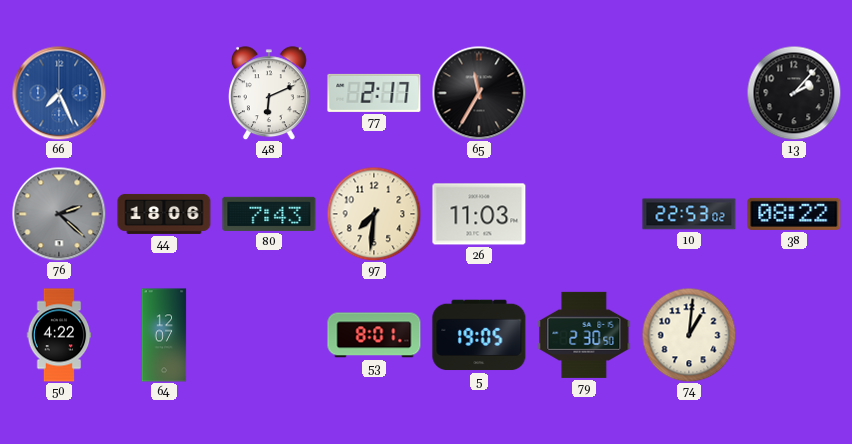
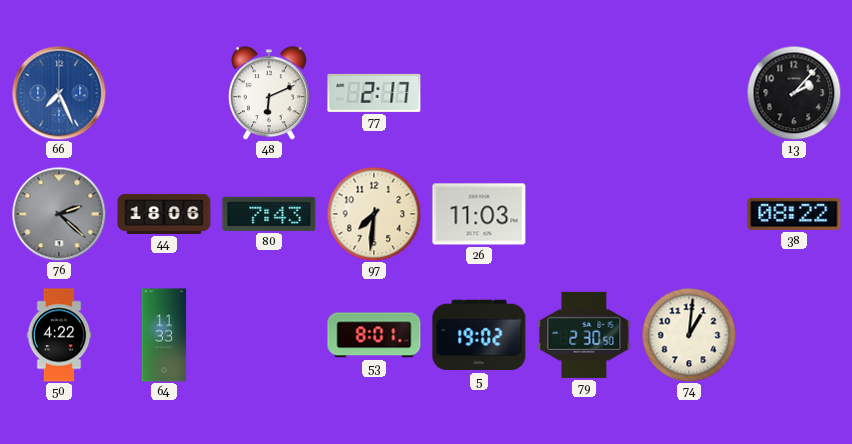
65: 11:35 -> none
10: 22:53 -> none
64: 12:07 -> 11:33
5: 19:05 -> 19:02
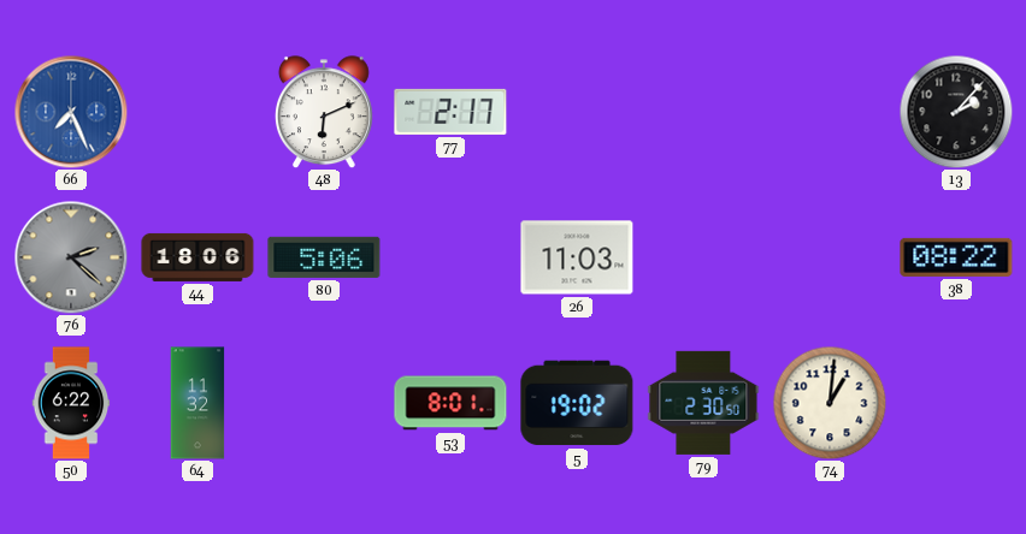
80: 7:43 -> 5:06
97: 7:31 -> none
50: 4:22 -> 6:22
64: 11:33 -> 11:32
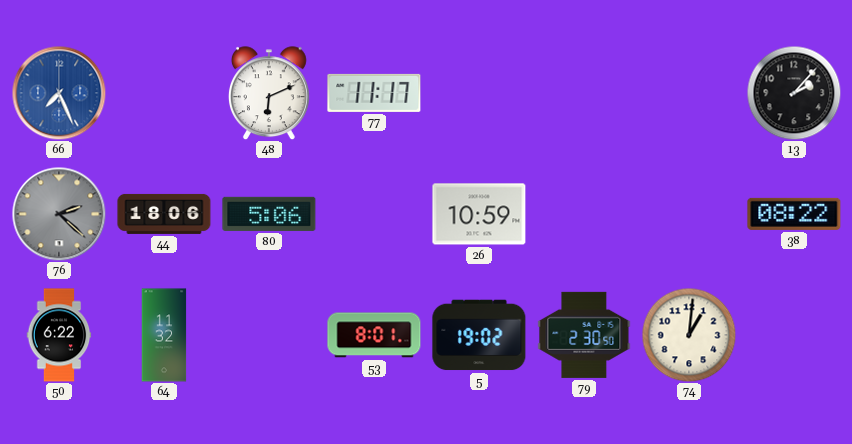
77: 2:17 -> 11:17
26: 11:03 -> 10:59
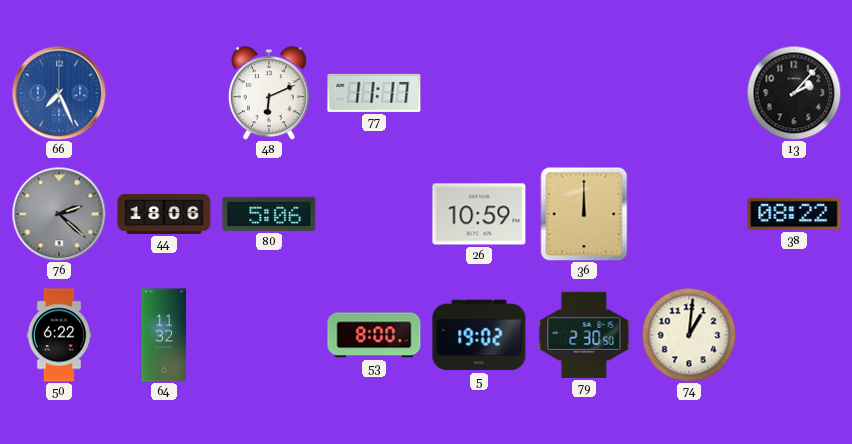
36: none -> 12:00
53: 8:01 -> 8:00
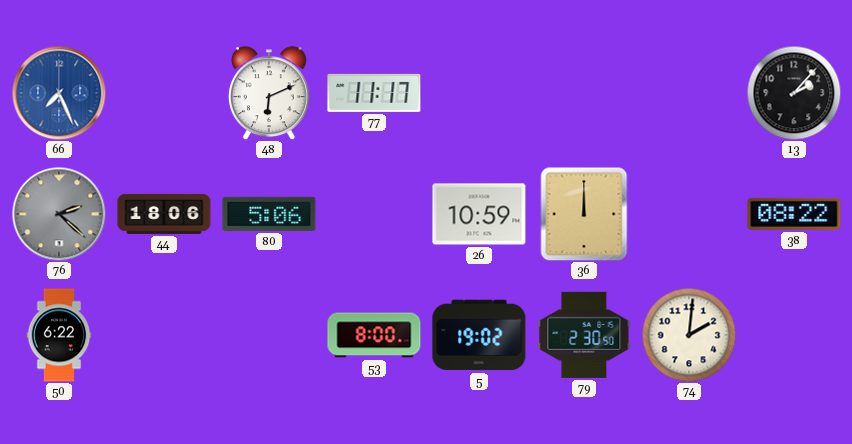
64: 11:32 -> none
74: 1:01 -> 2:01
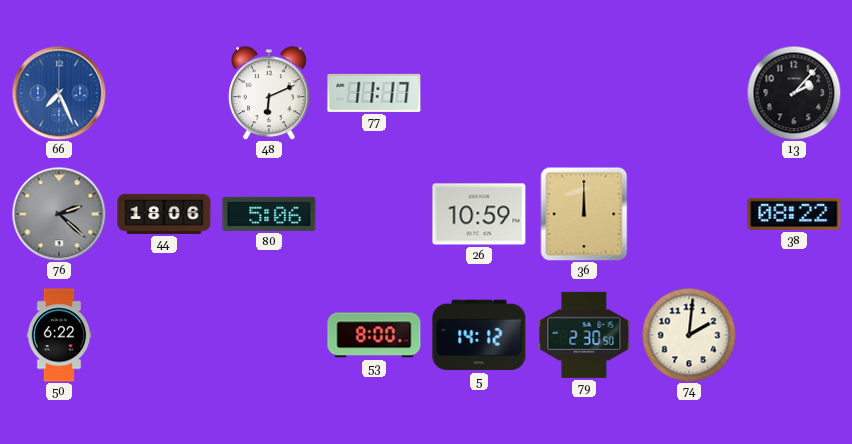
5: 19:02 -> 14:12
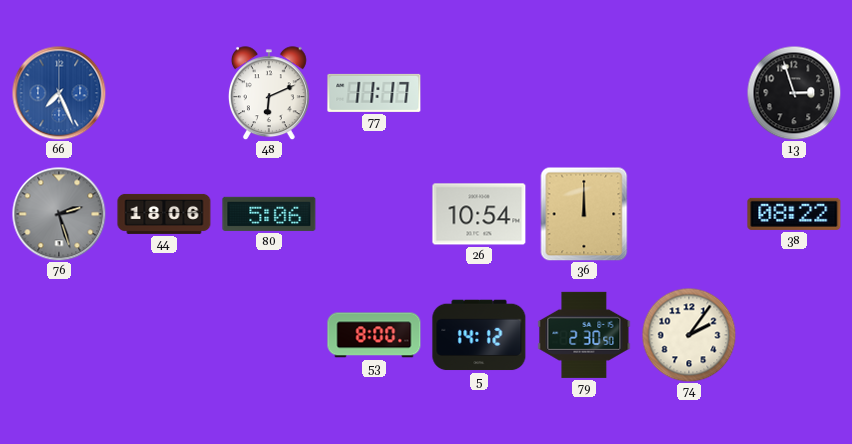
13: 2:07 -> 2:57
76: 2:22 -> 2:27
26: 10:59 -> 10:54
50: 6:22 -> none
74: 2:01 -> 2:06
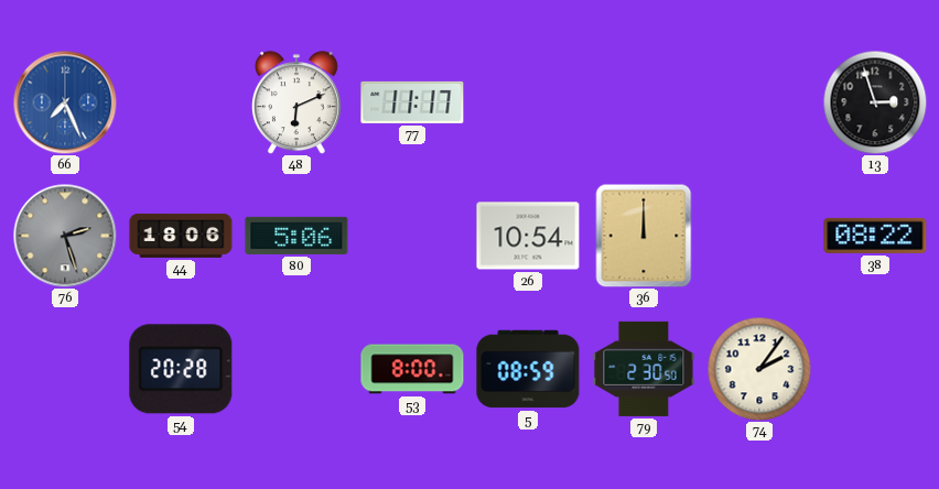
54: none -> 20:28
5: 14:12 -> 08:59
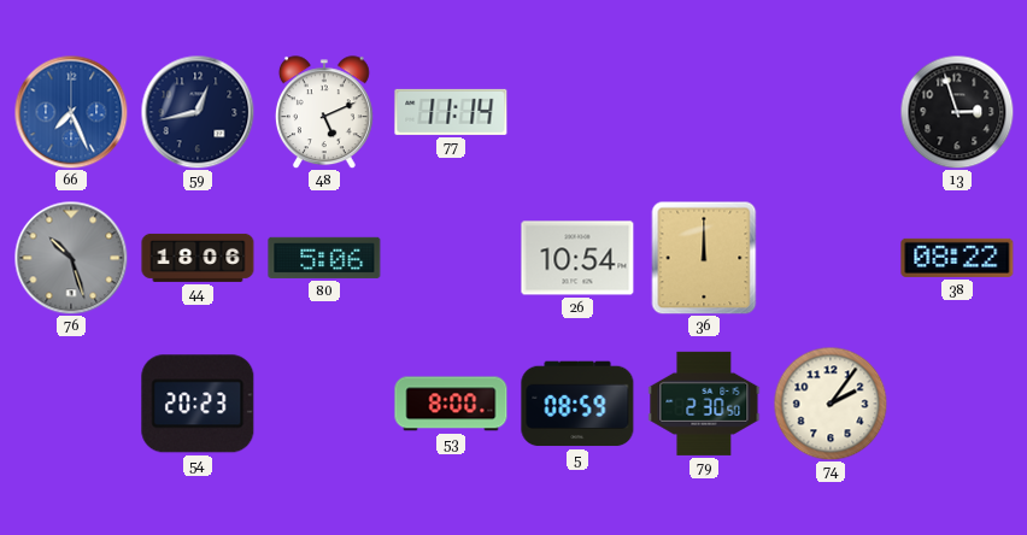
59: none -> 12:43
48: 6:11 -> 5:11
77: 11:17 -> 11:14
76: 2:27 -> 10:27
54: 20:28 -> 20:23
